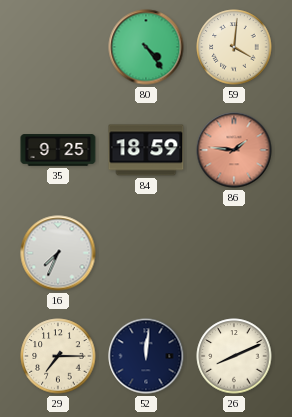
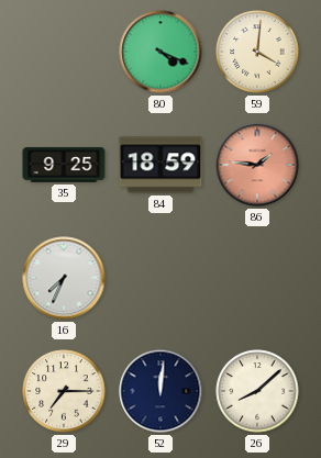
80: 4:24 -> 4:19
26: 8:11 -> 8:08
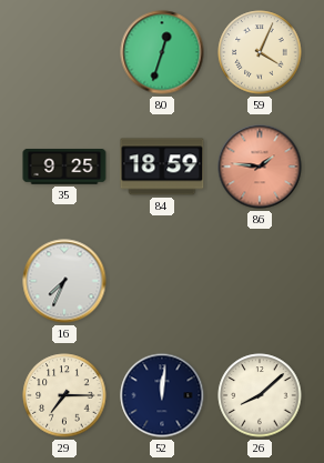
80: 4:19 -> 12:33
59: 4:01 -> 4:04
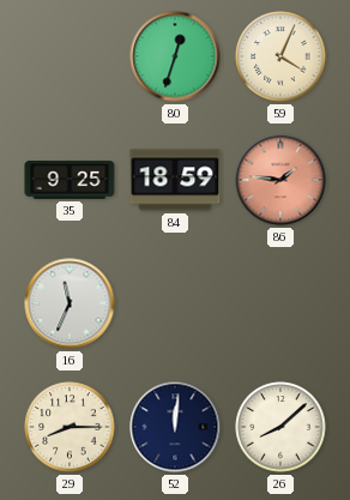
16: 7:34 -> 11:34
29: 7:15 -> 8:15
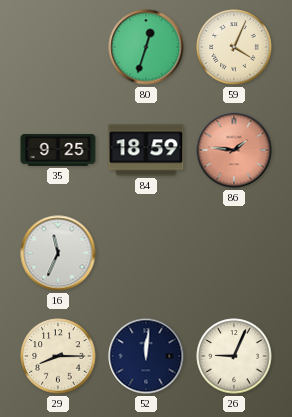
26: 8:08 -> 9:04
